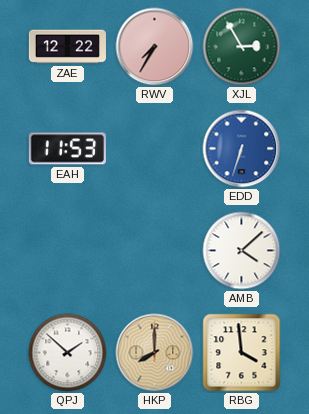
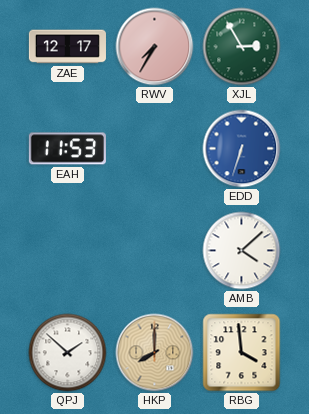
ZAE: 12:22 -> 12:17
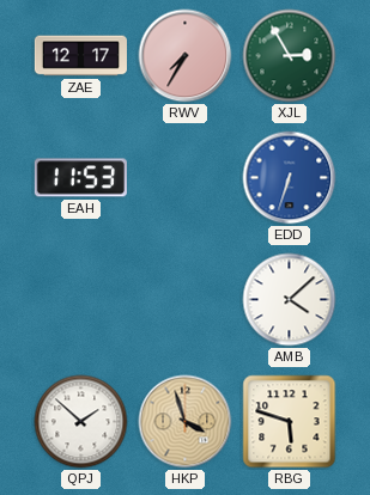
HKP: 8:00 -> 3:57
RBG: 3:59 -> 5:48
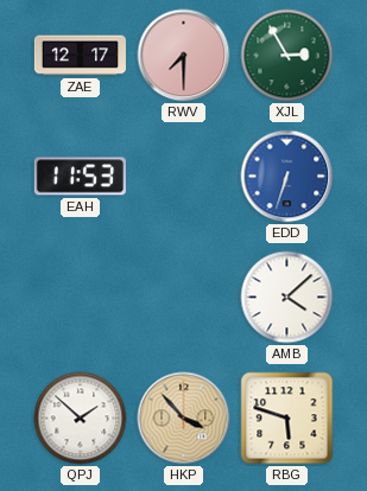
RWV: 7:35 -> 7:30
HKP: 3:57 -> 3:53
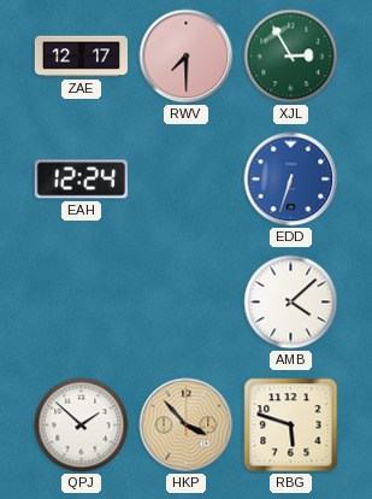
EAH: 11:53 -> 12:24
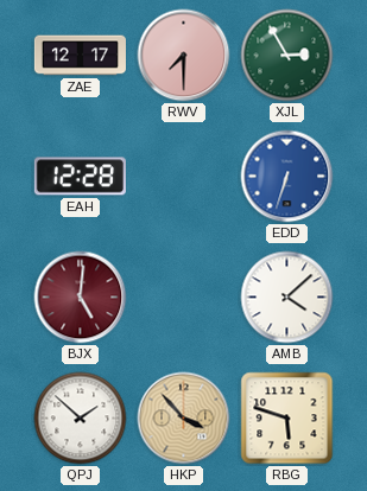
EAH: 12:24 -> 12:28
BJX: none -> 5:01
